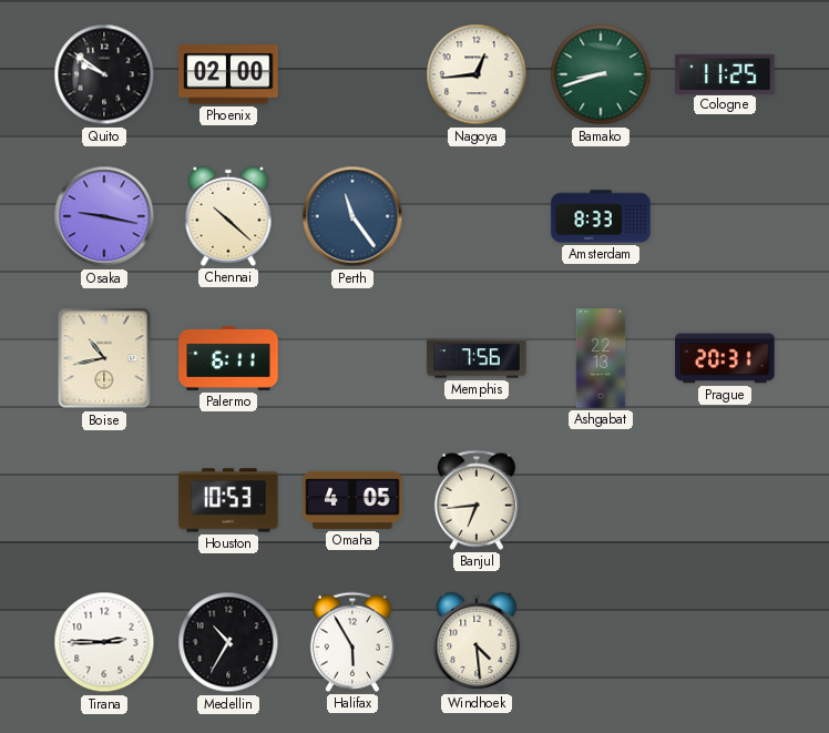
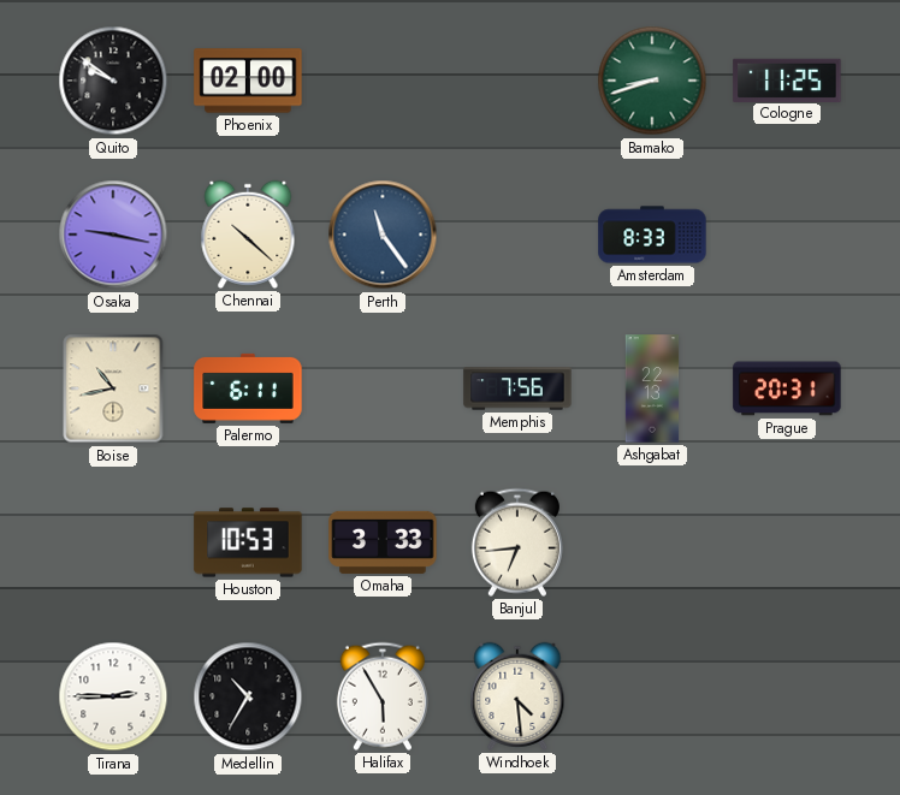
Nagoya: 12:44 -> none
Omaha: 4:05 -> 3:33
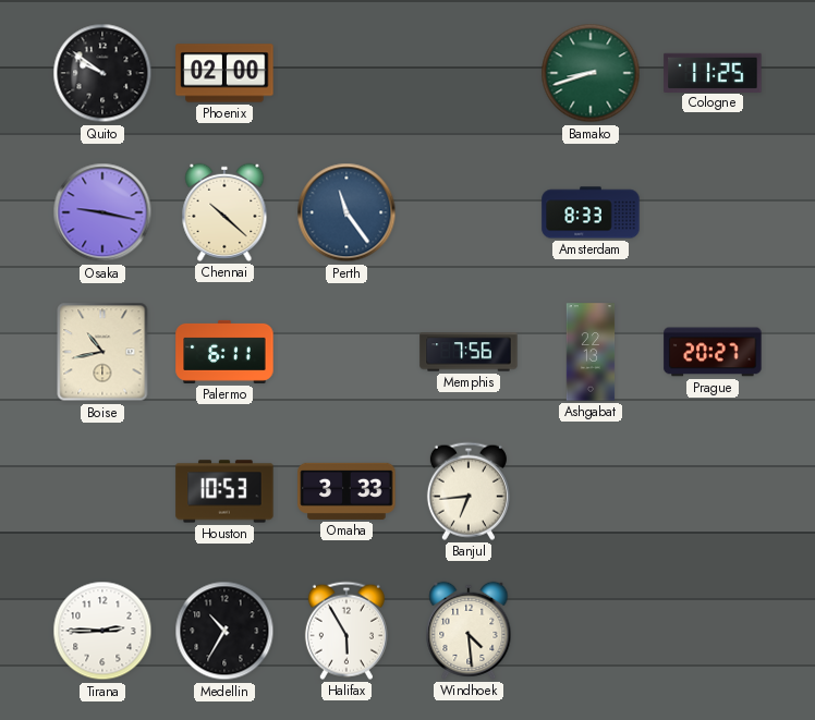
Prague: 20:31 -> 20:27
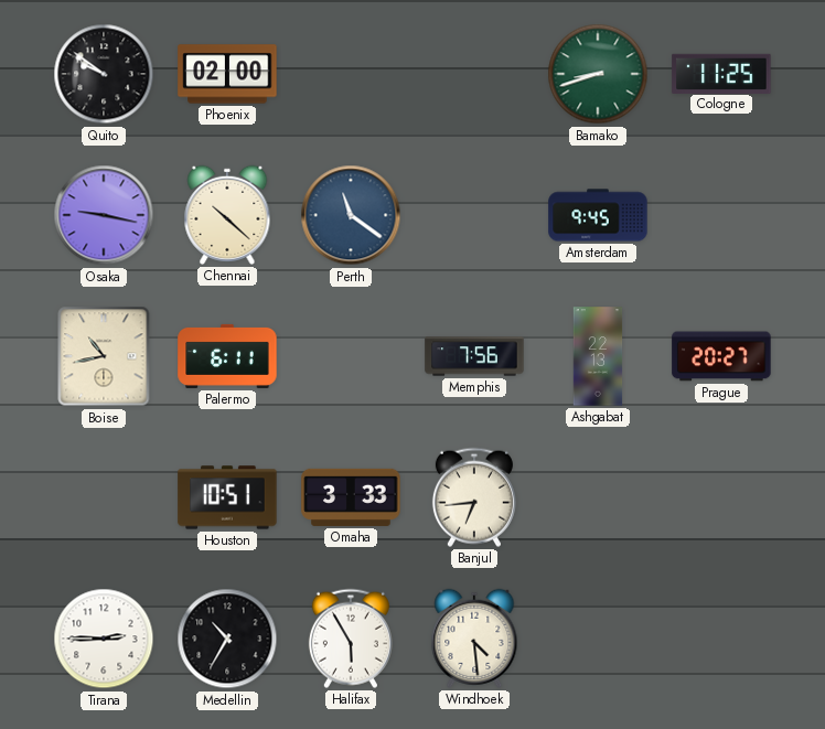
Perth: 11:24 -> 11:21
Amsterdam: 8:33 -> 9:45
Houston: 10:53 -> 10:51
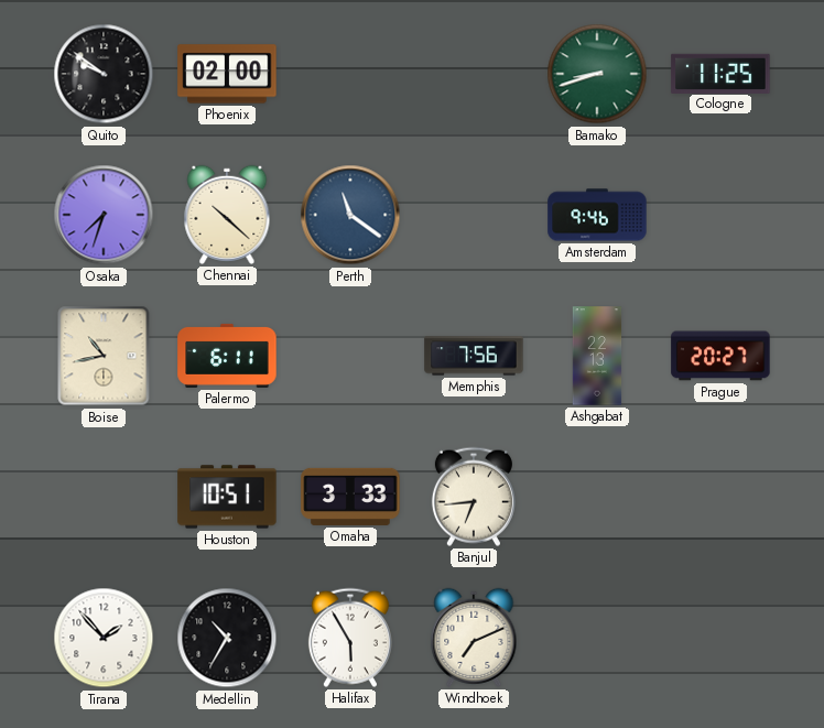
Osaka: 9:17 -> 7:33
Amsterdam: 9:45 -> 9:46
Tirana: 2:45 -> 1:53
Windhoek: 4:29 -> 7:11
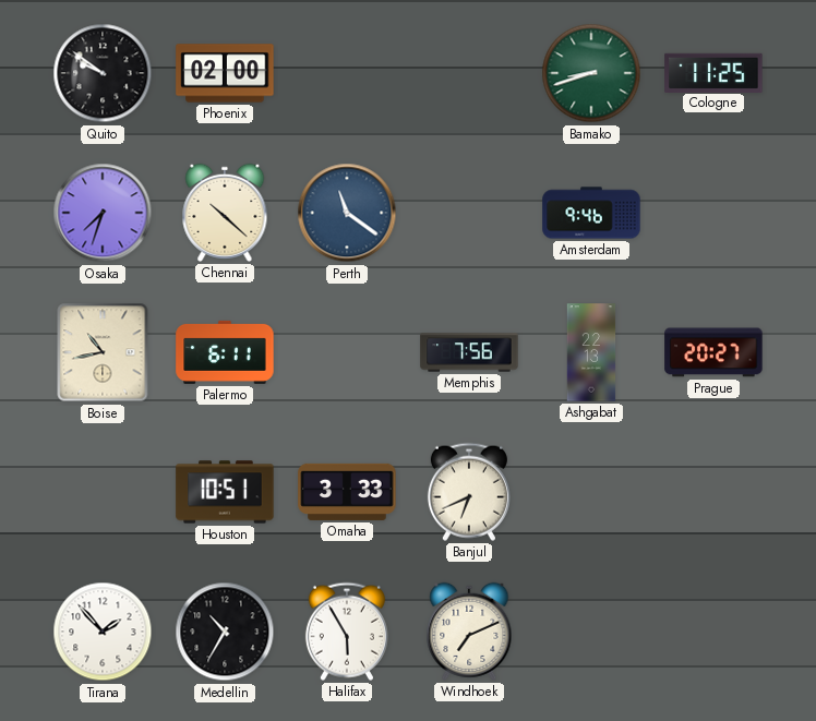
Banjul: 6:44 -> 6:41
